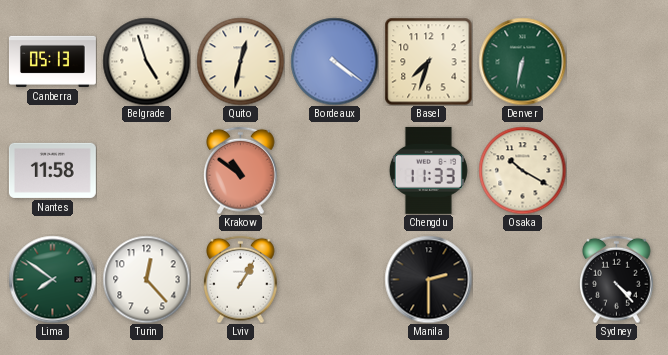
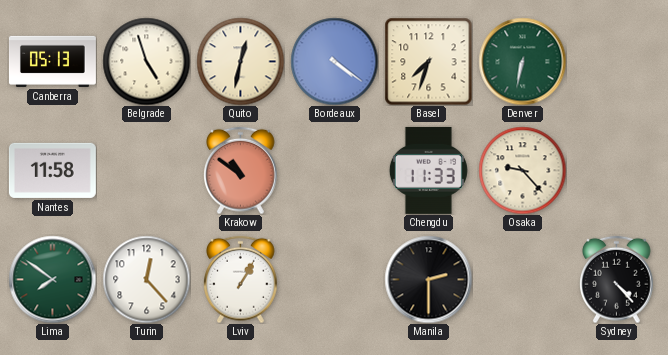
Osaka: 10:20 -> 9:23
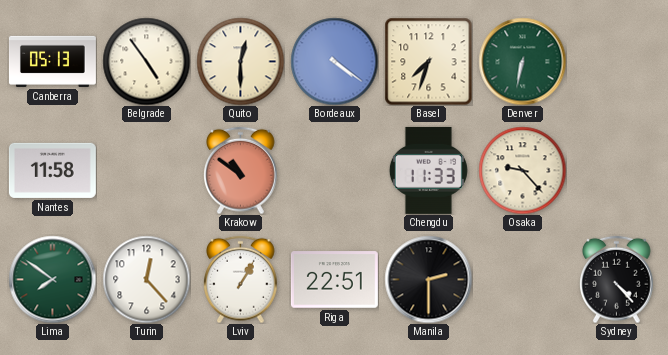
Belgrade: 4:57 -> 4:54
Quito: 12:32 -> 12:30
Riga: none -> 22:51
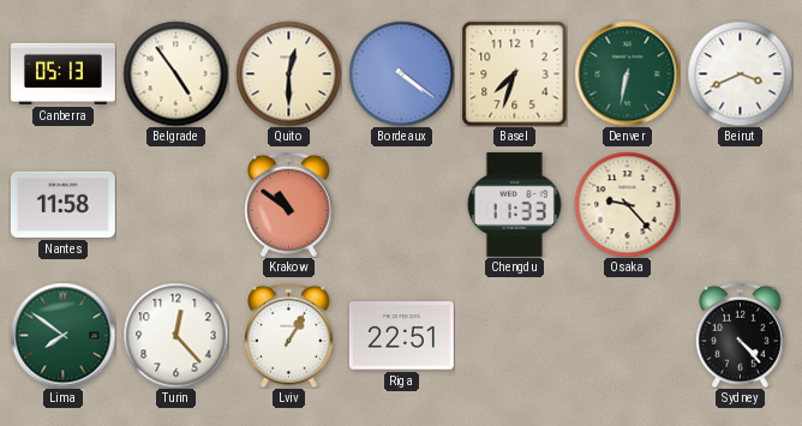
Beirut: none -> 3:41
Manila: 2:30 -> none
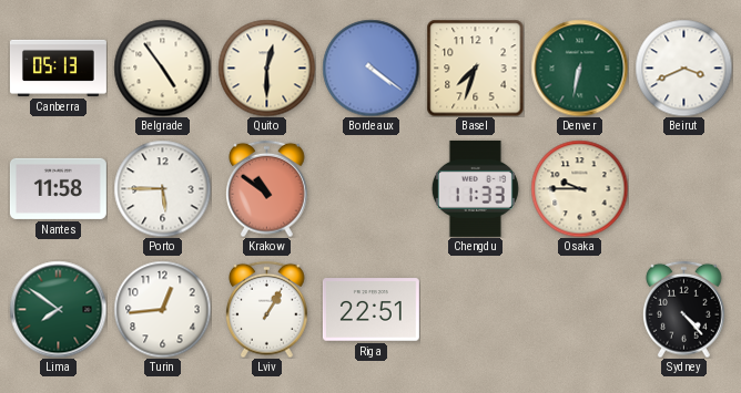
Porto: none -> 5:45
Osaka: 9:23 -> 9:45
Turin: 12:23 -> 12:44
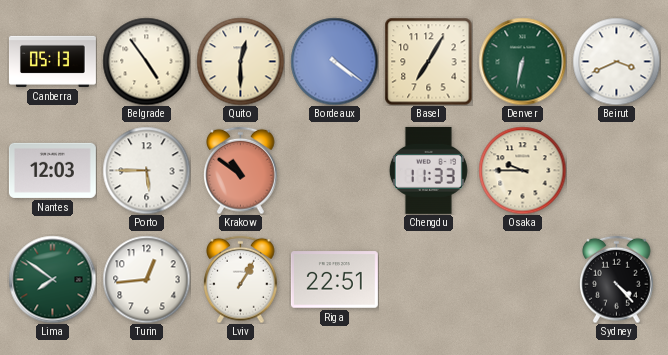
Basel: 7:33 -> 7:05
Nantes: 11:58 -> 12:03
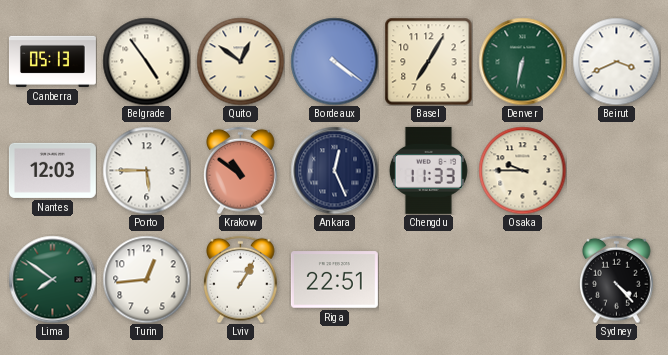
Quito: 12:30 -> 12:51
Ankara: none -> 12:26
